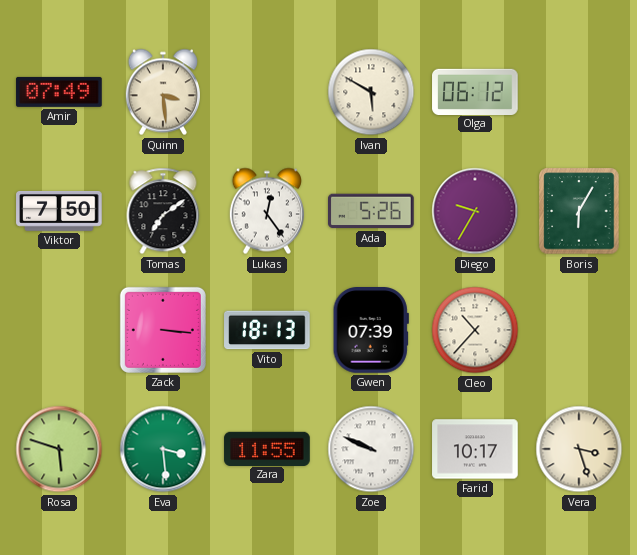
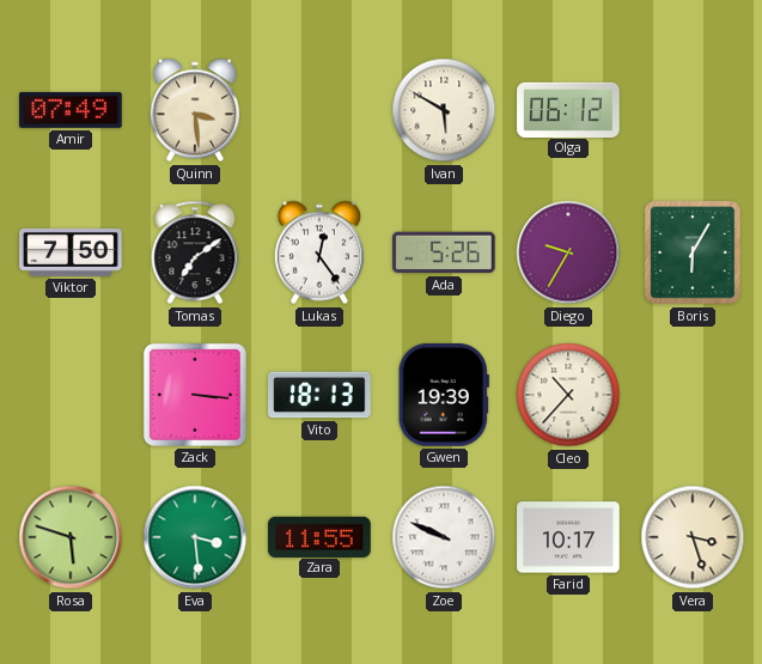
Gwen: 07:39 -> 19:39
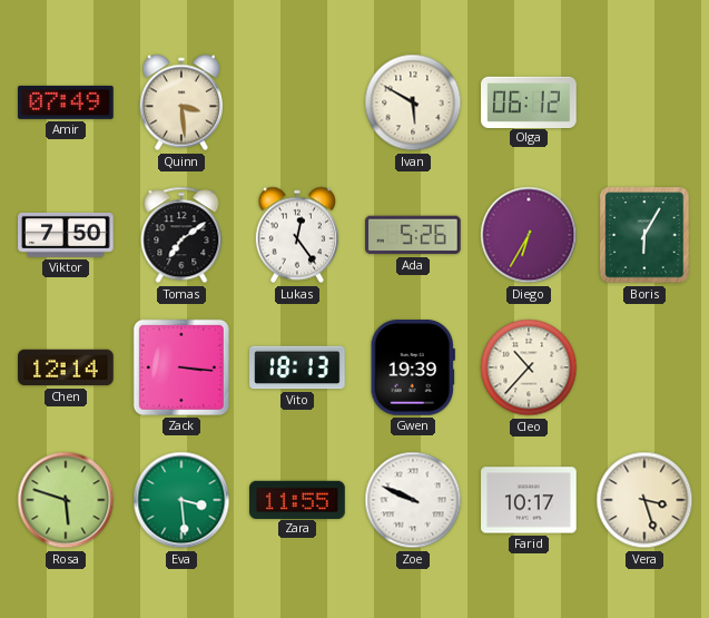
Diego: 9:35 -> 6:35
Chen: none -> 12:14
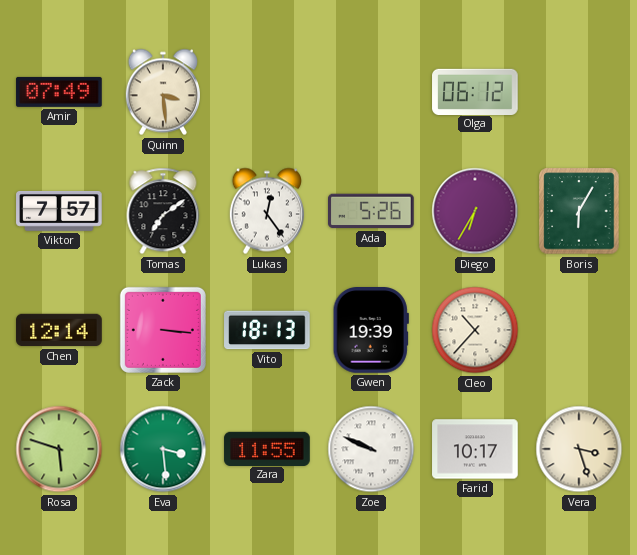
Ivan: 5:50 -> none
Viktor: 7:50 -> 7:57
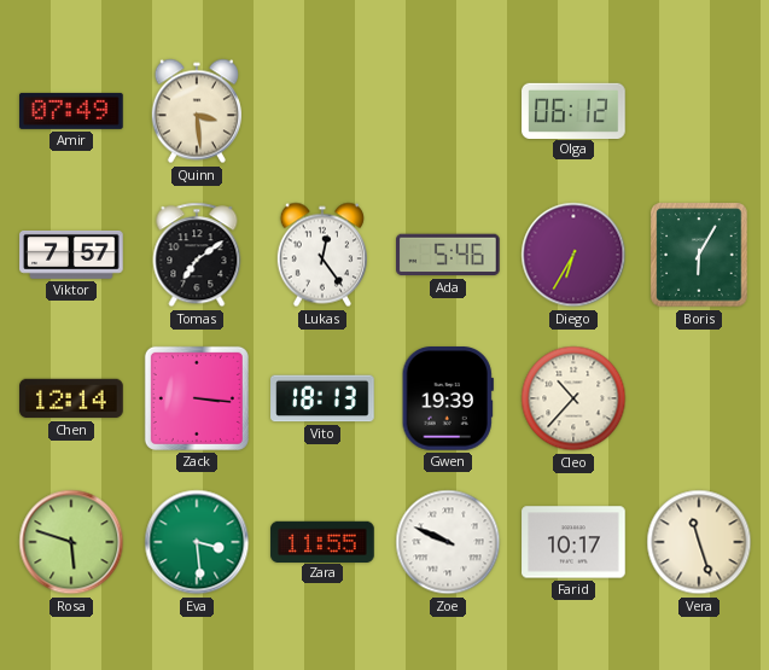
Ada: 5:26 -> 5:46
Vera: 3:27 -> 11:27
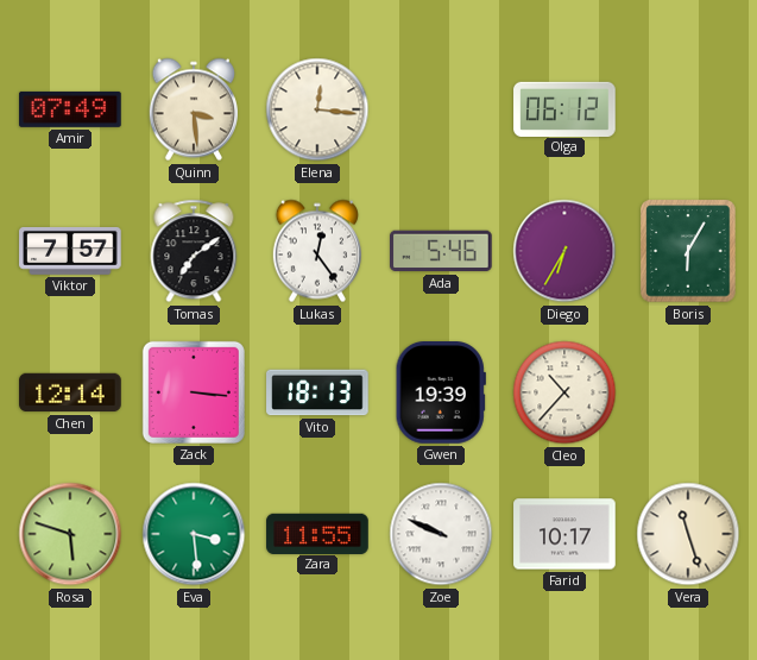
Elena: none -> 12:16
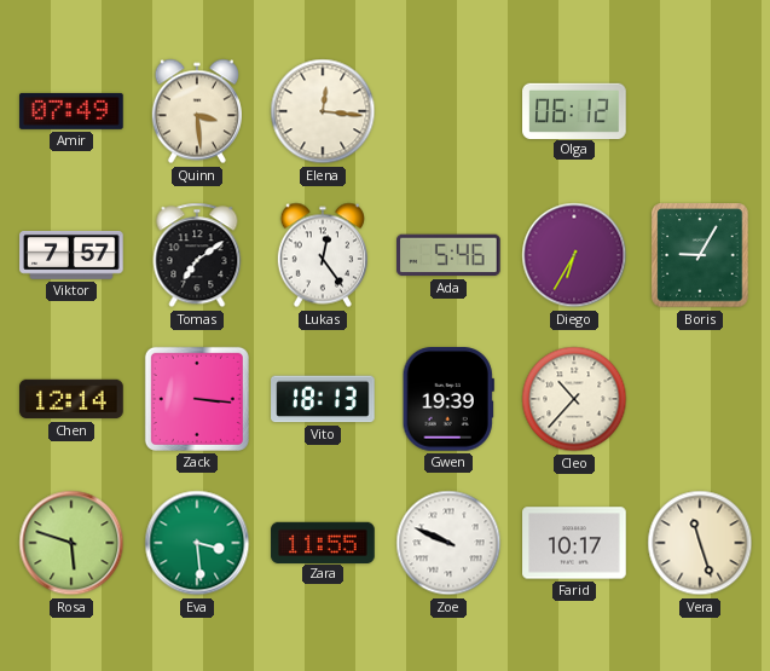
Boris: 6:05 -> 9:05
